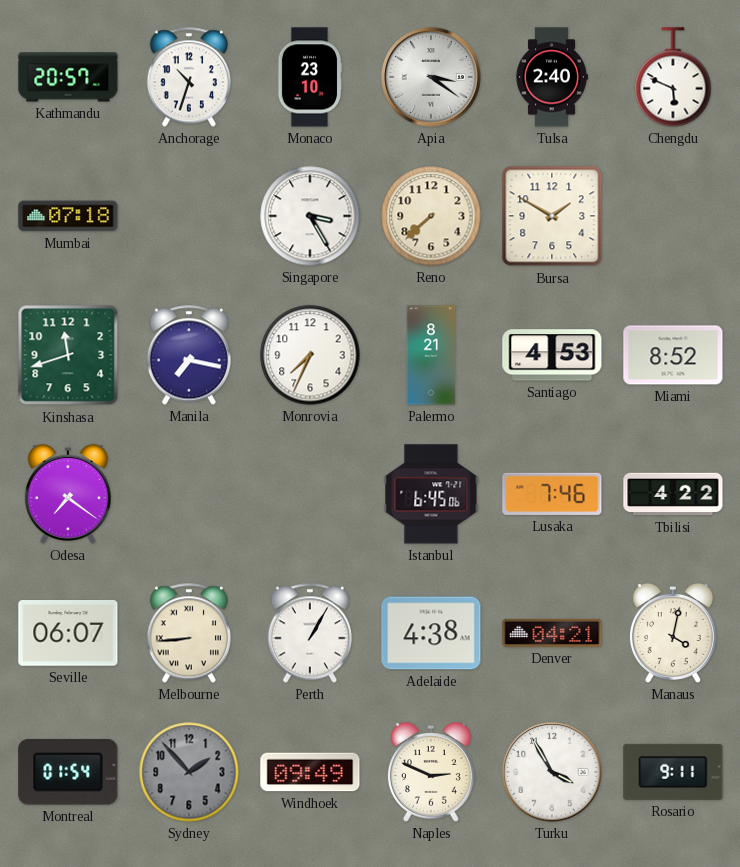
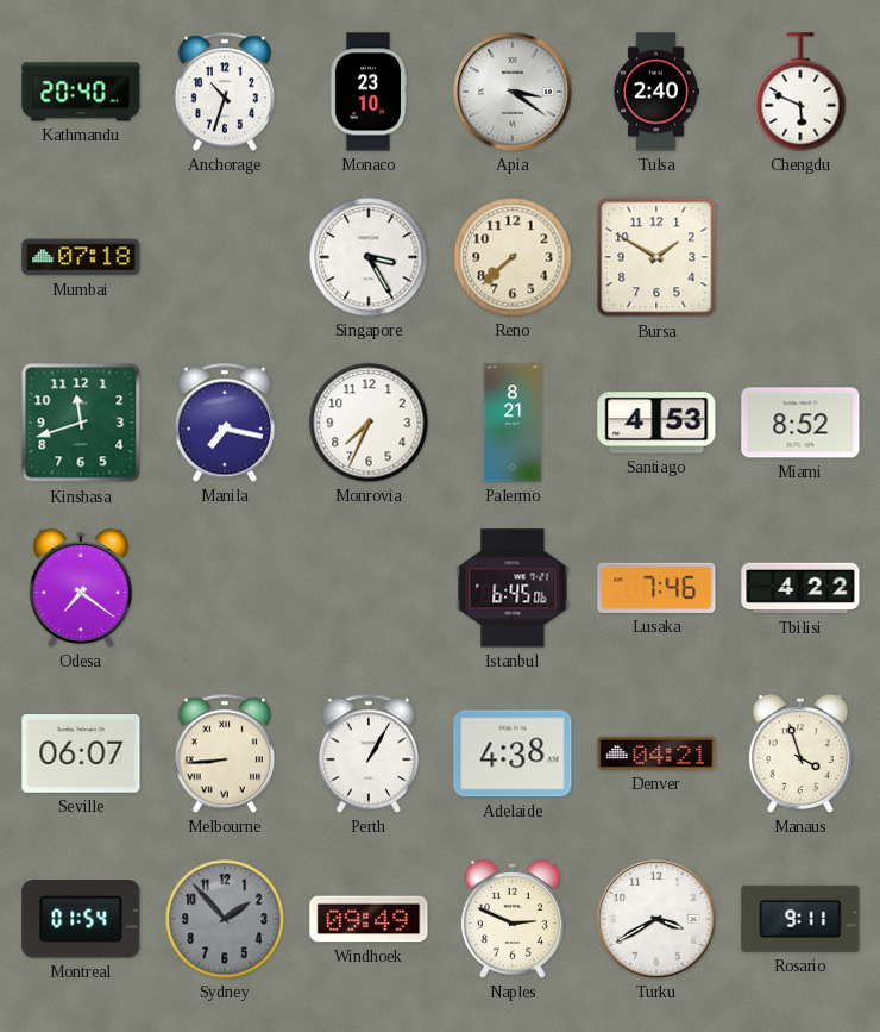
Kathmandu: 20:57 -> 20:40
Manaus: 4:02 -> 3:57
Turku: 3:55 -> 3:40
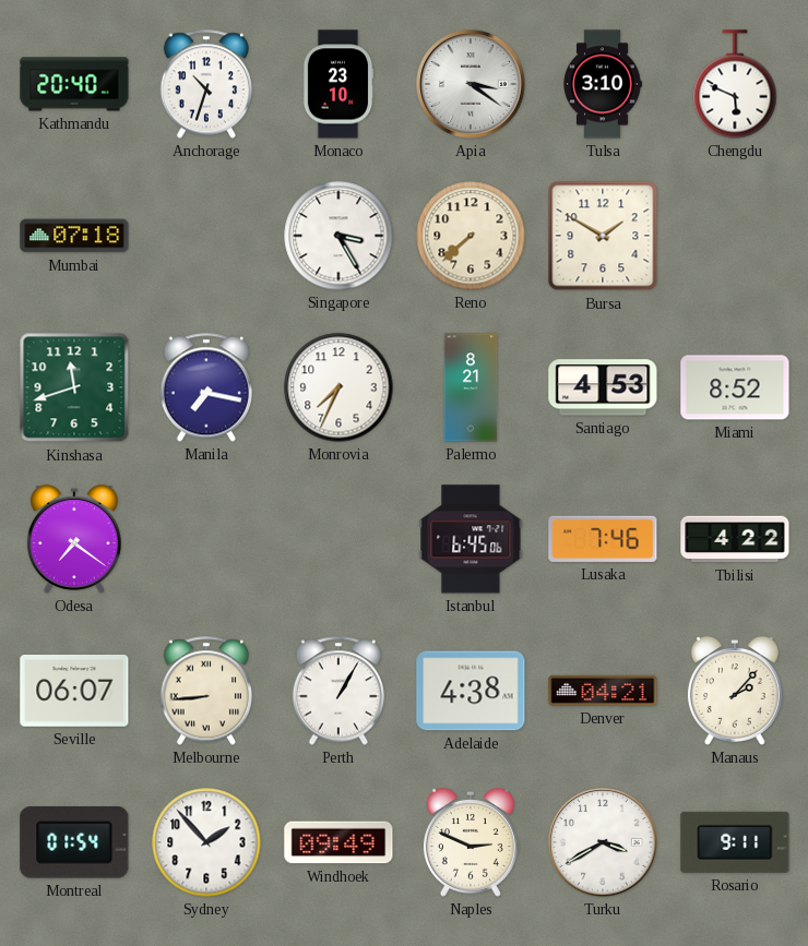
Tulsa: 2:40 -> 3:10
Manaus: 3:57 -> 2:07
Sydney dial: grey -> white
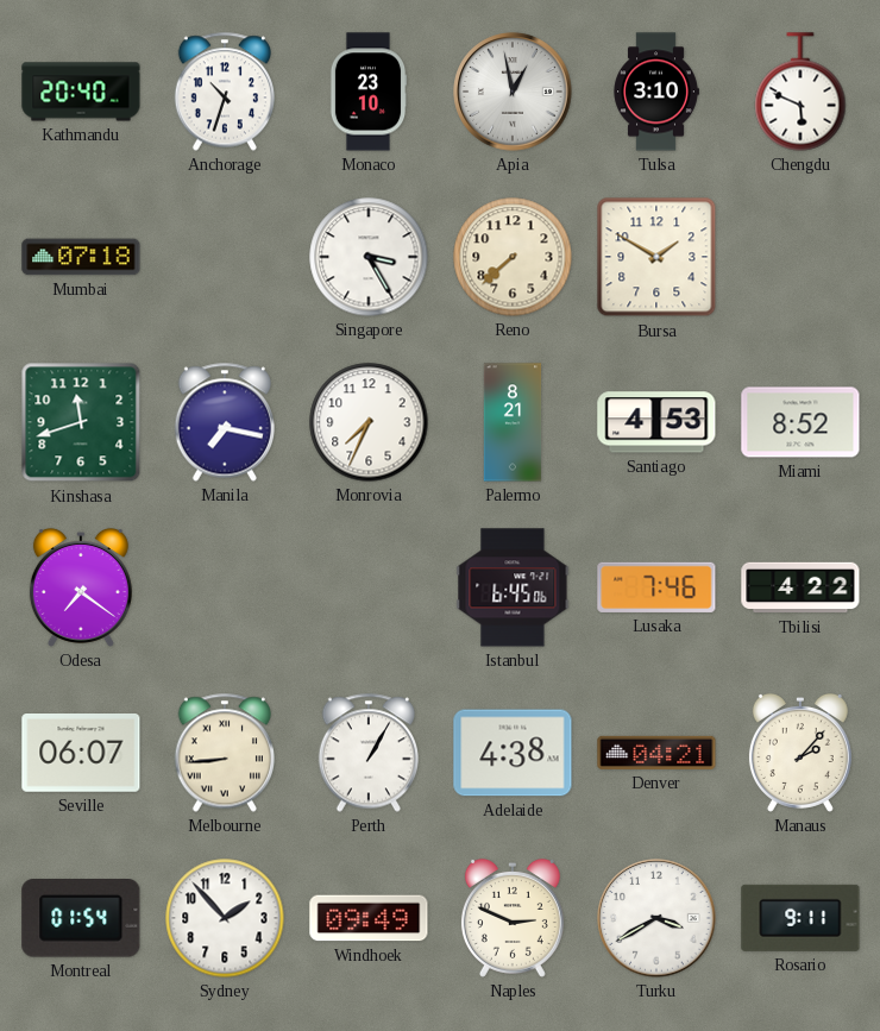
Apia: 3:21 -> 12:58
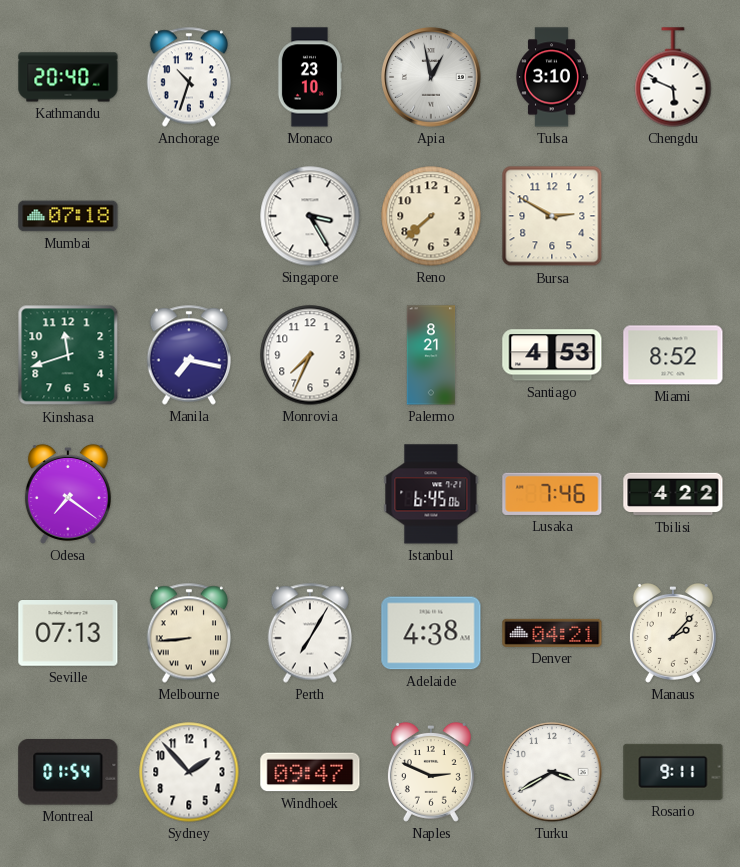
Bursa: 1:50 -> 2:50
Seville: 06:07 -> 07:13
Perth: 1:05 -> 7:05
Windhoek: 09:49 -> 09:47
